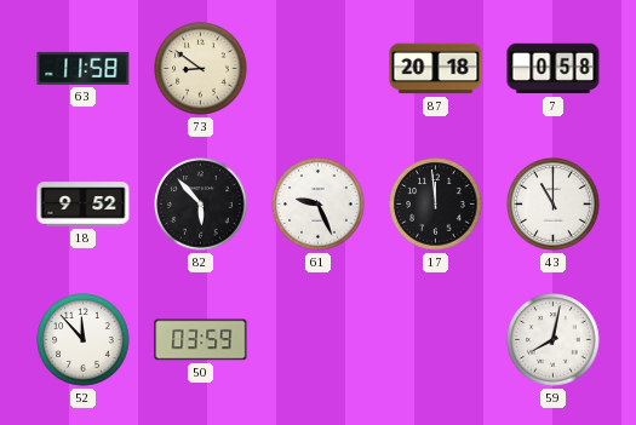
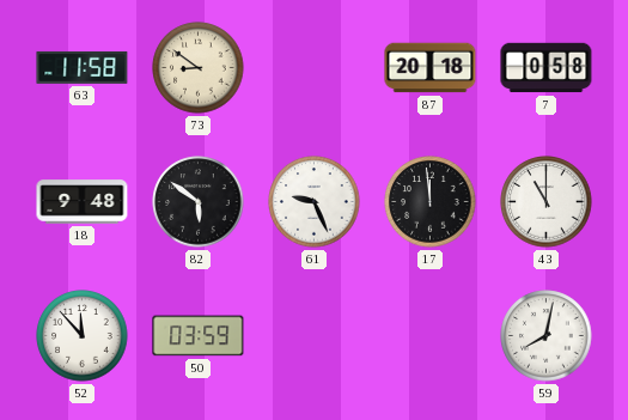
18: 9:52 -> 9:48
82: 5:53 -> 5:51
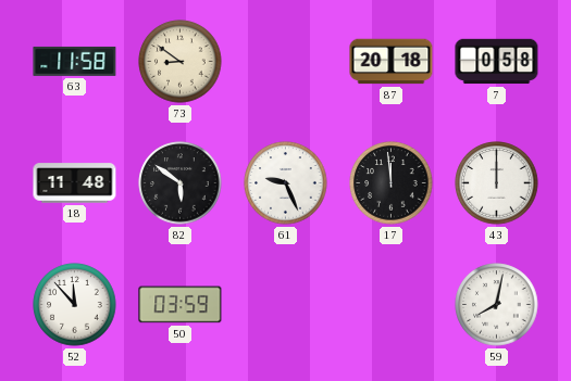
18: 9:48 -> 11:48
43: 11:00 -> 12:00
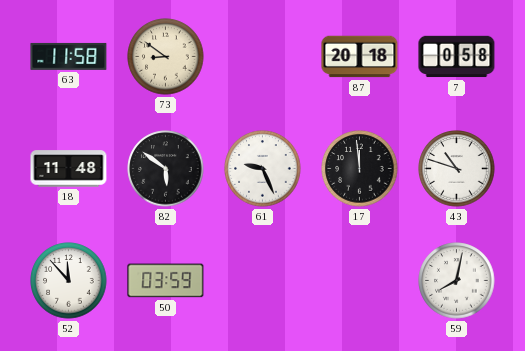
43: 12:00 -> 10:48
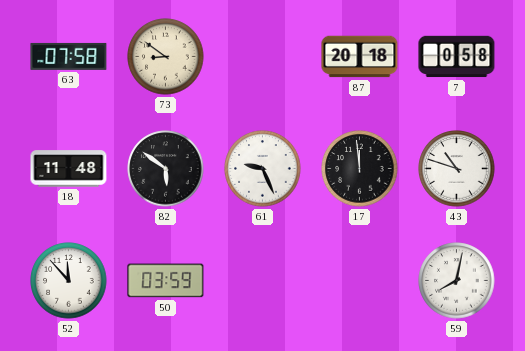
63: 11:58 -> 07:58
